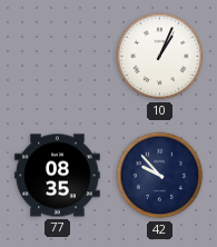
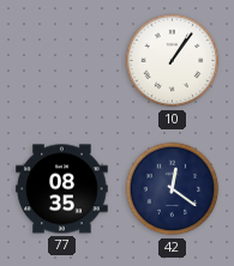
10: 1:04 -> 1:06
42: 9:53 -> 12:21
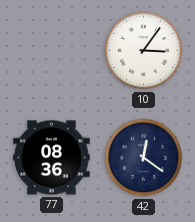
10: 1:06 -> 3:06
77: 08:35 -> 08:36
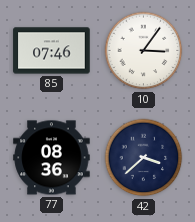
85: none -> 07:46
42: 12:21 -> 3:38
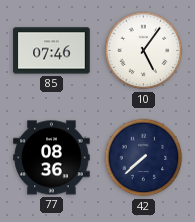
10: 3:06 -> 5:06
42: 3:38 -> 7:38
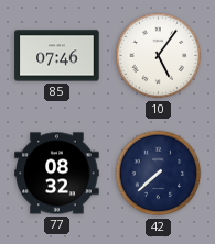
77: 08:36 -> 08:32
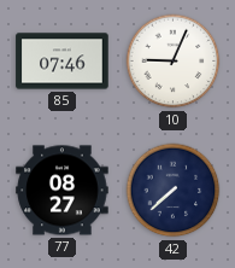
10: 5:06 -> 9:04
77: 08:32 -> 08:27
